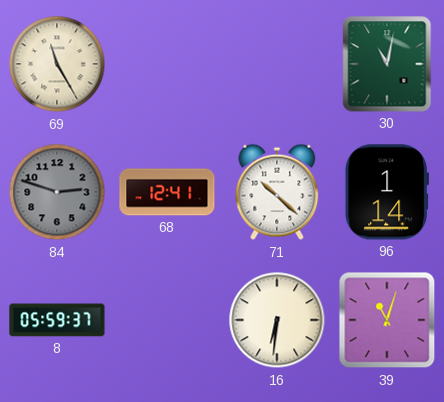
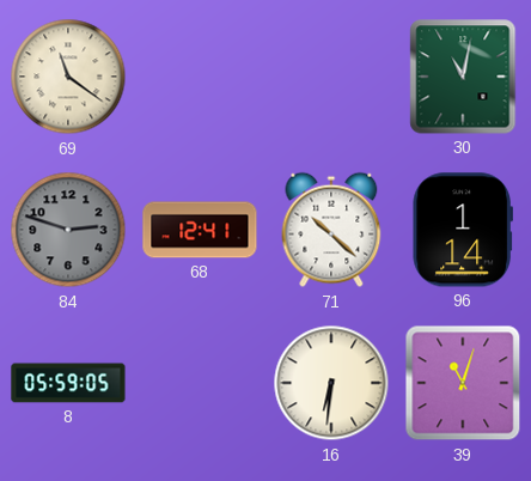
69: 11:25 -> 11:21
8: 05:59:37 -> 05:59:05
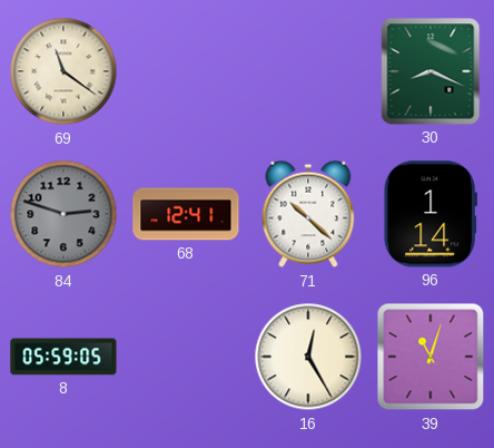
30: 11:02 -> 8:19
16: 6:31 -> 12:25
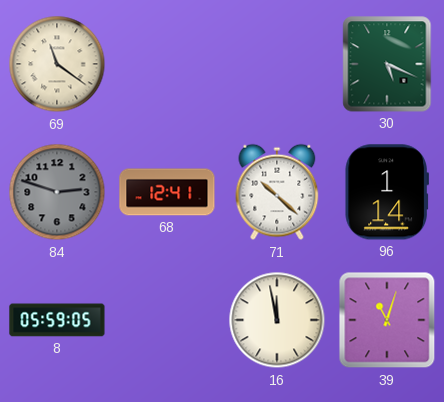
30: 8:19 -> 5:19
16: 12:25 -> 11:58
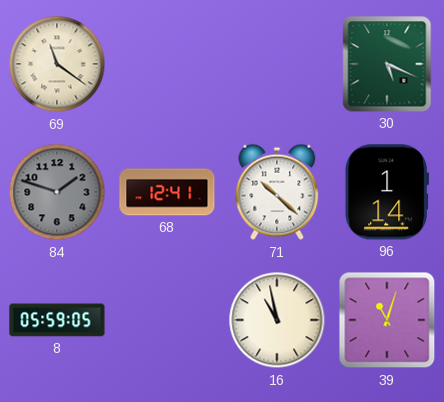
84: 2:48 -> 1:48
16: 11:58 -> 10:58
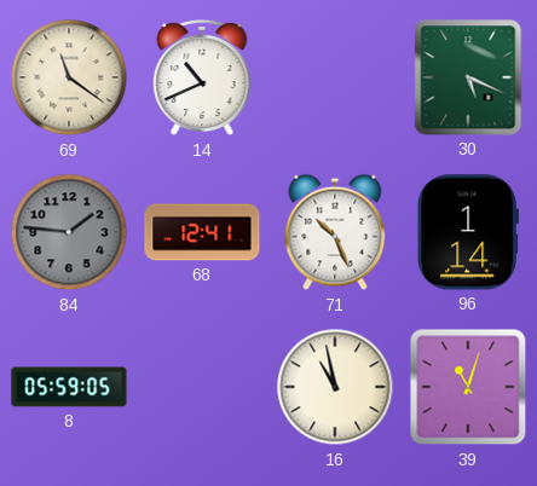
14: none -> 10:41
84: 1:48 -> 1:46
71: 10:22 -> 10:26
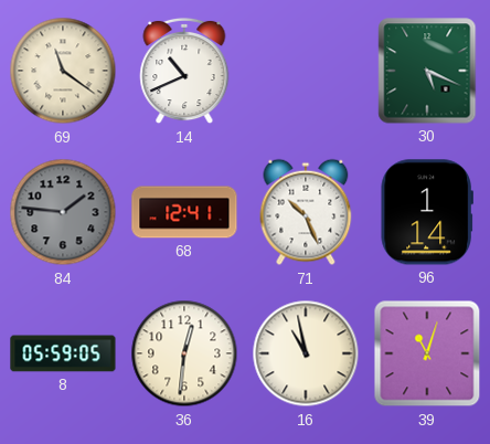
36: none -> 12:31
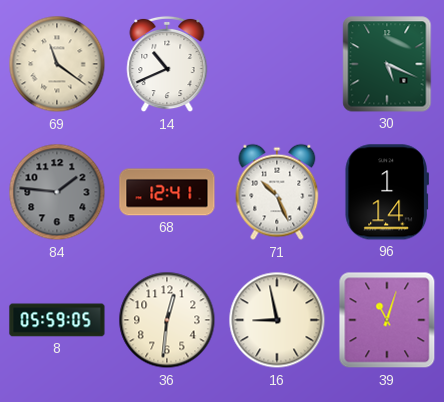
16: 10:58 -> 8:58
